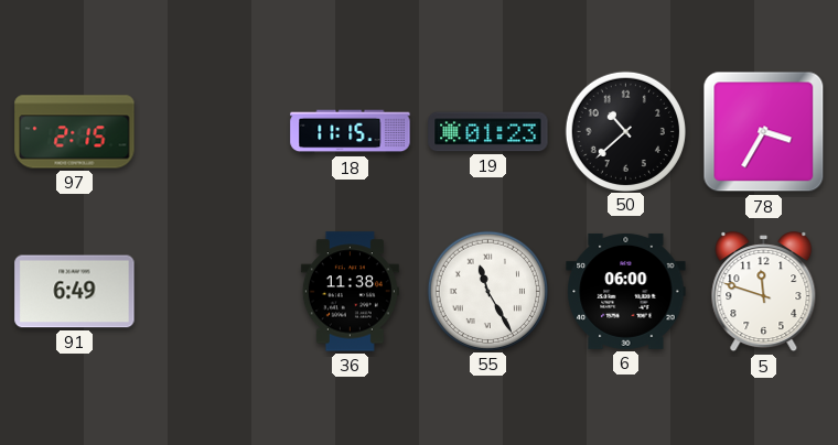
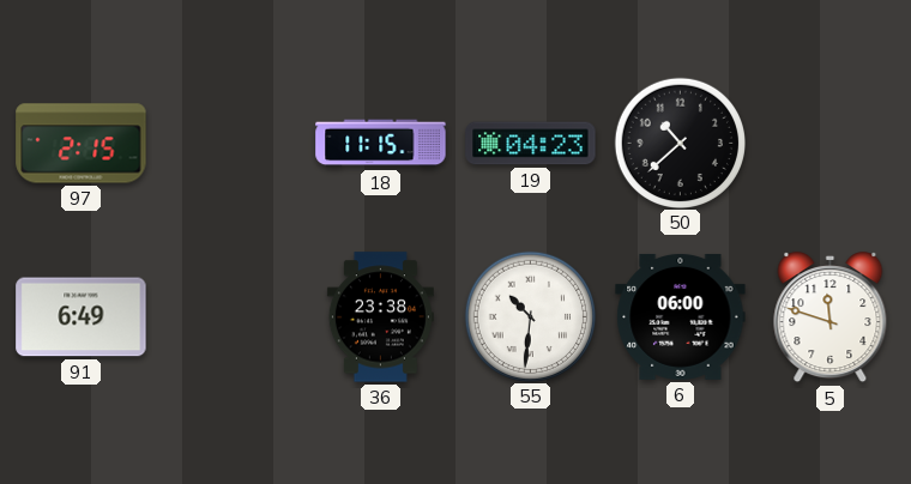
19: 01:23 -> 04:23
78: 3:35 -> none
36: 11:38 -> 23:38
55: 11:25 -> 10:31
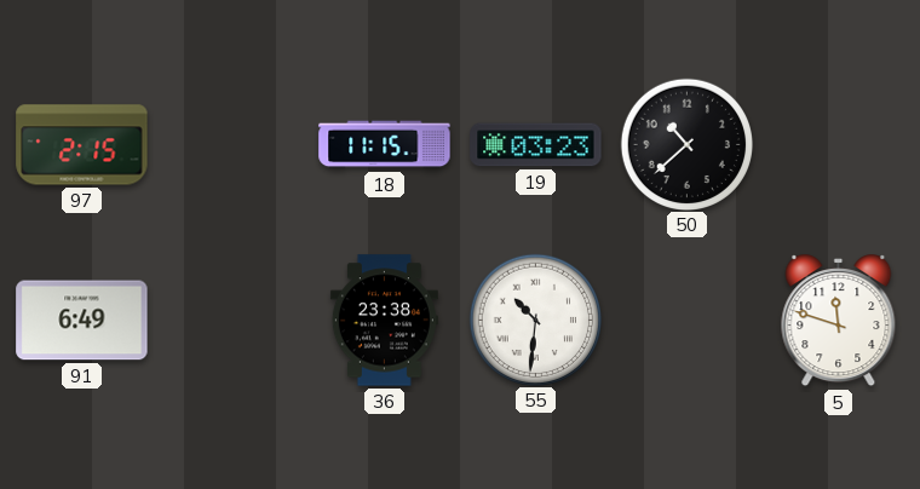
19: 04:23 -> 03:23
6: 06:00 -> none
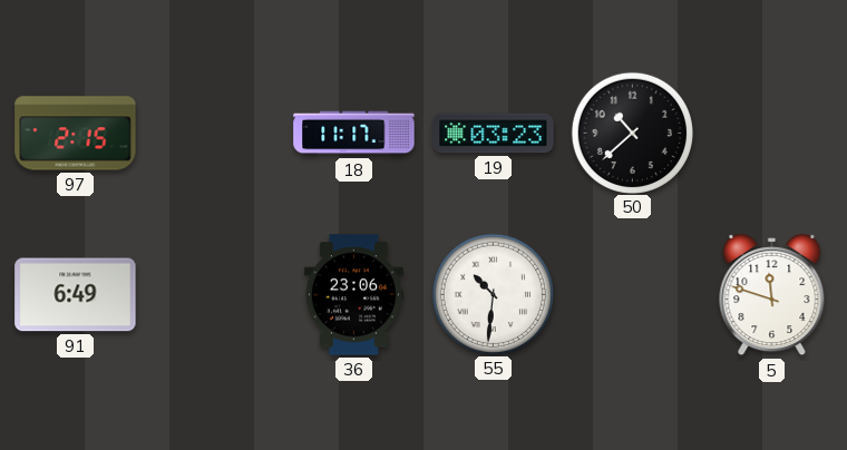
18: 11:15 -> 11:17
36: 23:38 -> 23:06
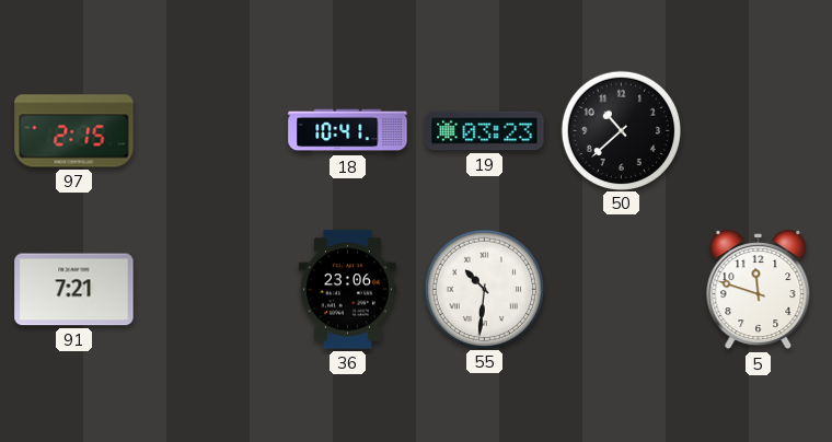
18: 11:17 -> 10:41
91: 6:49 -> 7:21
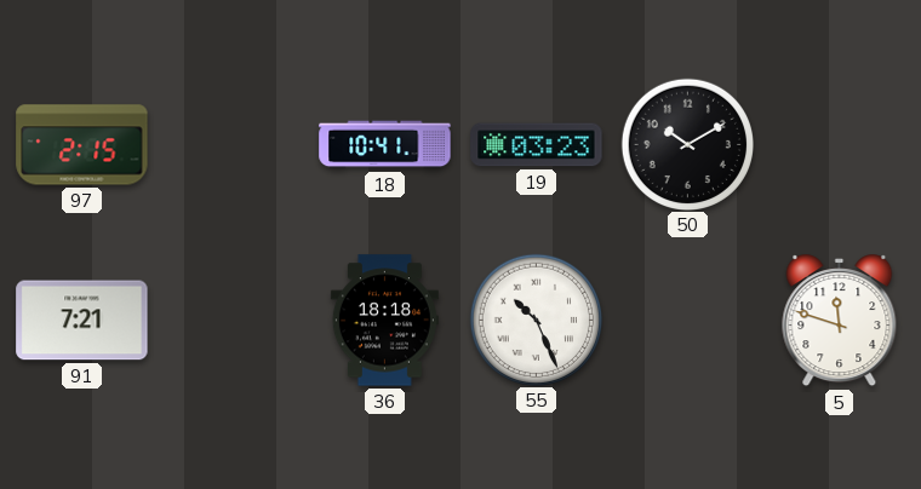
50: 10:38 -> 10:10
36: 23:06 -> 18:18
55: 10:31 -> 10:26
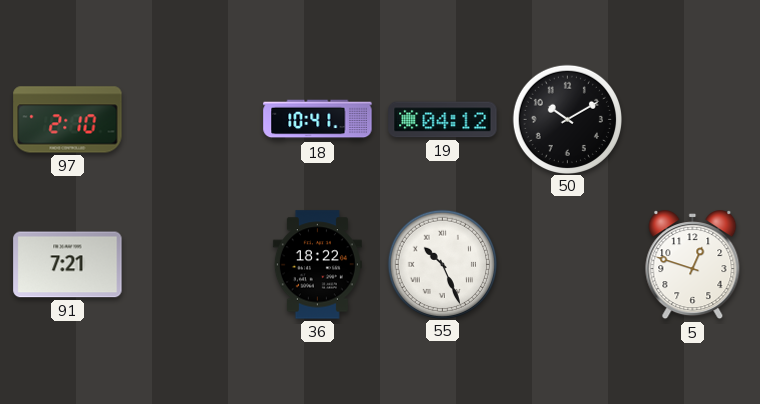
97: 2:15 -> 2:10
19: 03:23 -> 04:12
36: 18:18 -> 18:22
5: 11:48 -> 12:48
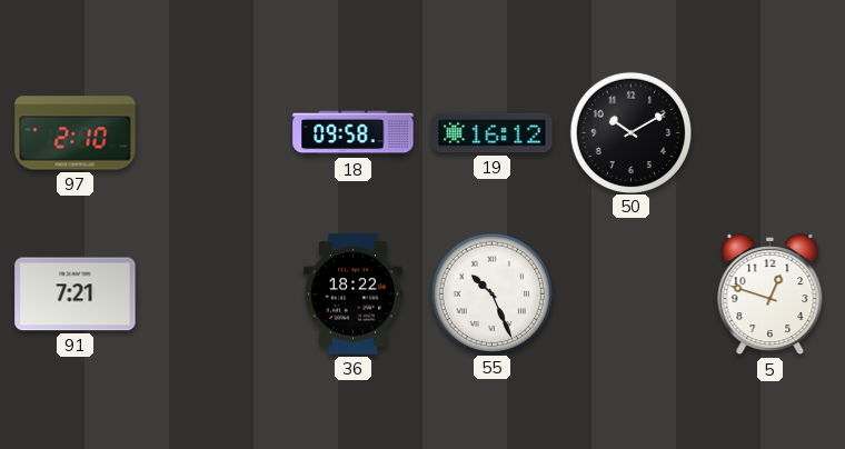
18: 10:41 -> 09:58
19: 04:12 -> 16:12
